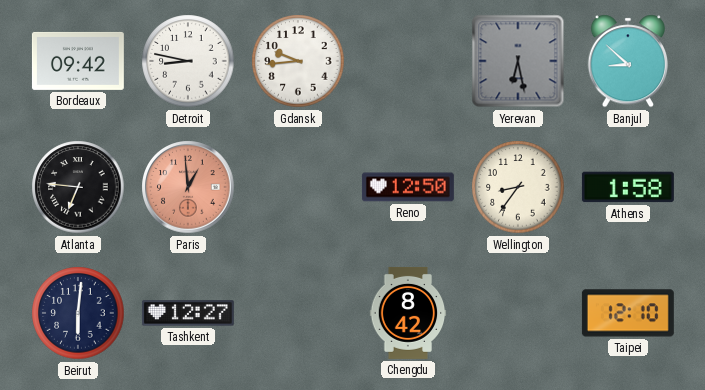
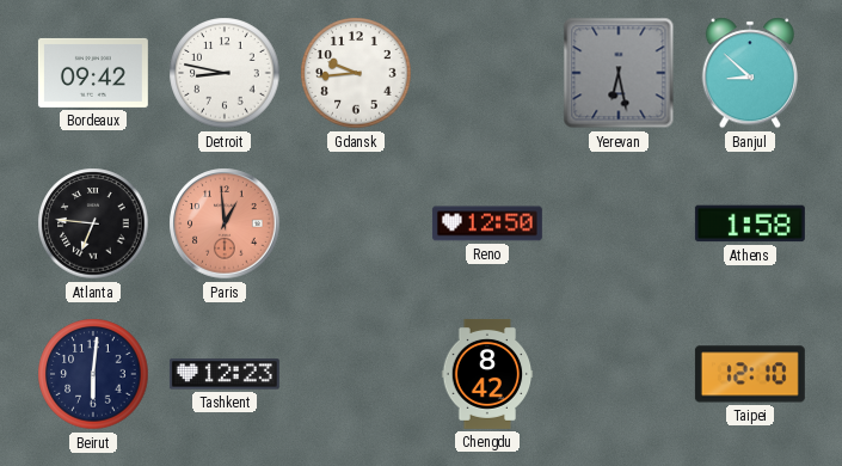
Wellington: 8:36 -> none
Tashkent: 12:27 -> 12:23
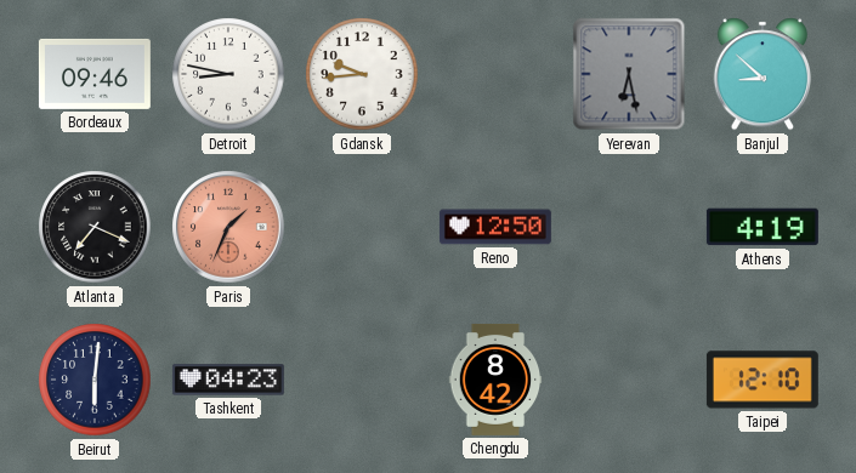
Bordeaux: 09:42 -> 09:46
Atlanta: 6:46 -> 7:19
Paris: 12:59 -> 1:34
Athens: 1:58 -> 4:19
Tashkent: 12:23 -> 04:23
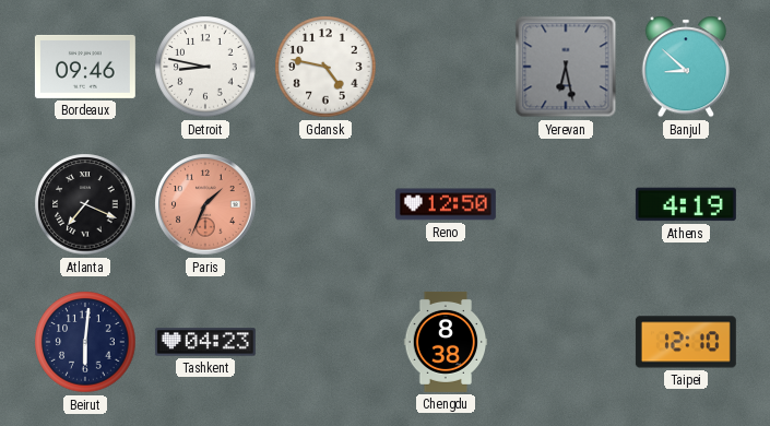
Gdansk: 9:44 -> 4:47
Chengdu: 8:42 -> 8:38
